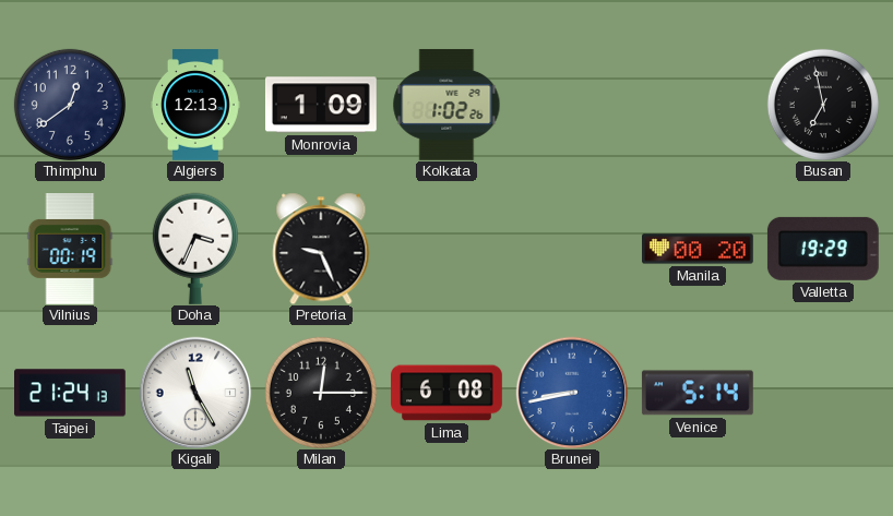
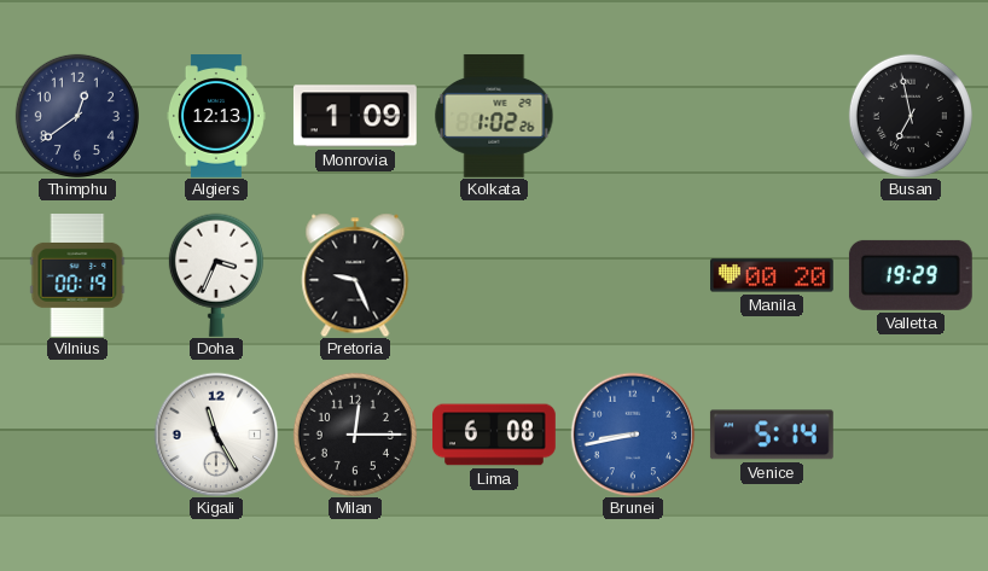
Taipei: 21:24 -> none
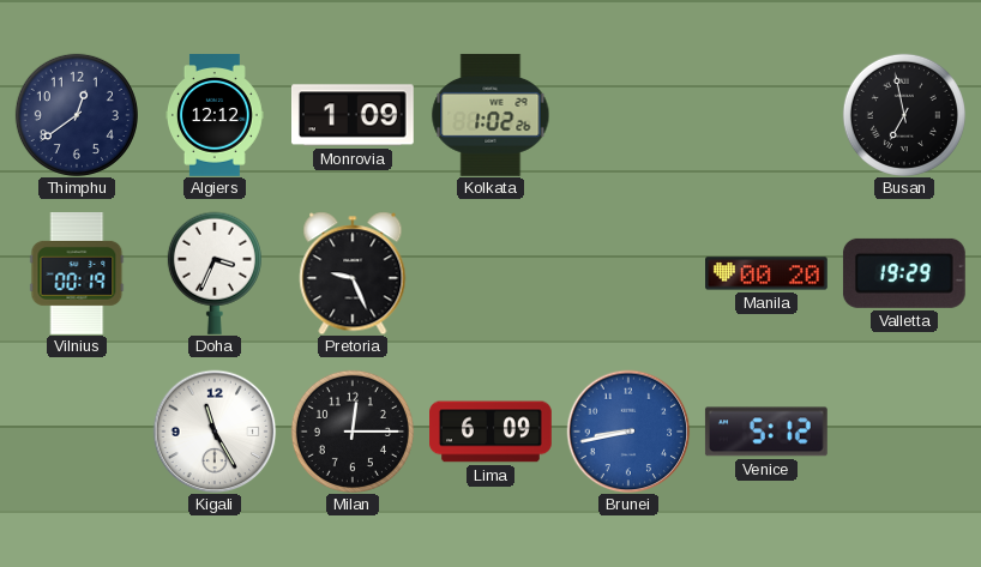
Algiers: 12:13 -> 12:12
Lima: 6:08 -> 6:09
Venice: 5:14 -> 5:12
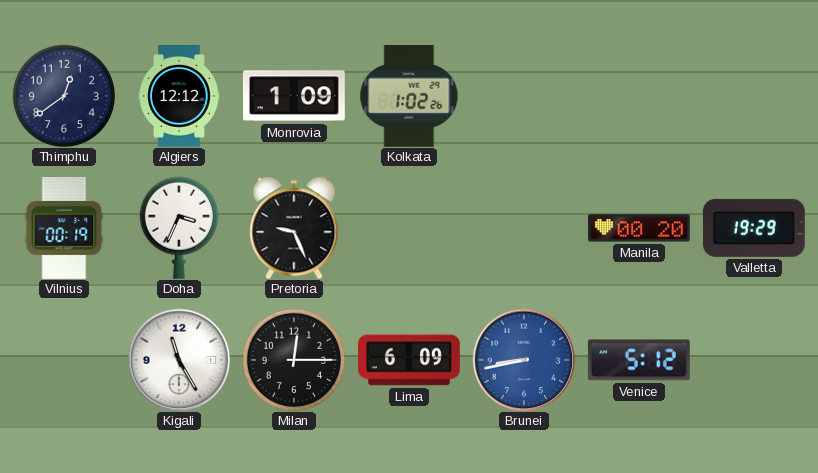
Busan: 6:58 -> none
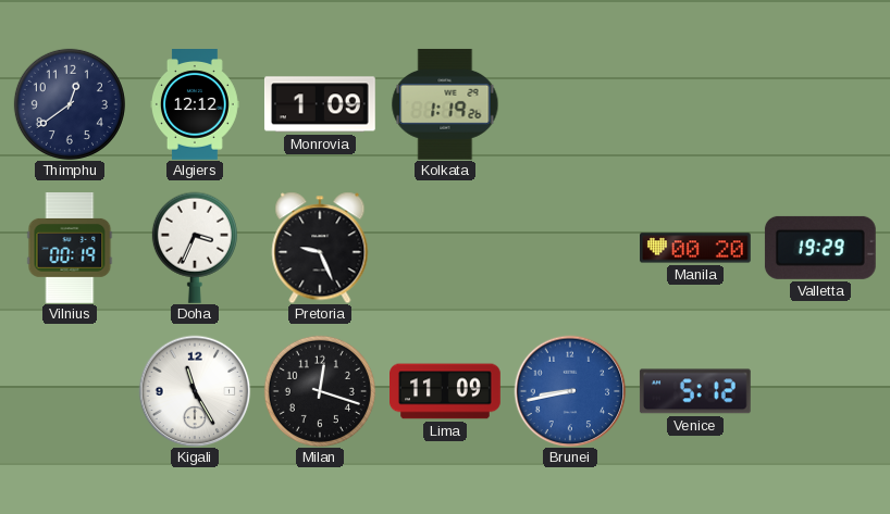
Kolkata: 1:02 -> 1:19
Milan: 12:15 -> 12:18
Lima: 6:09 -> 11:09
